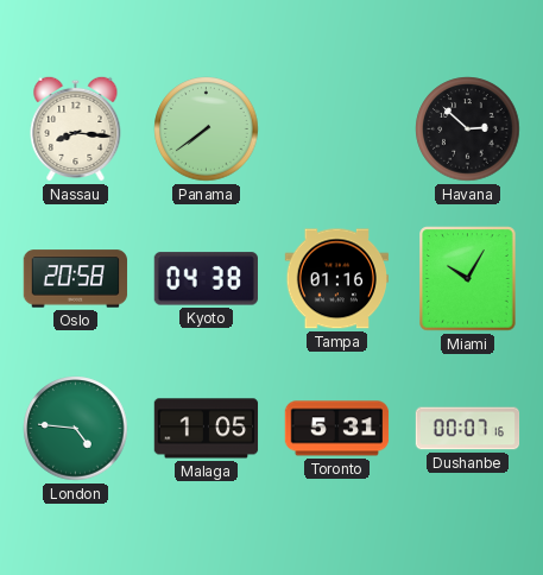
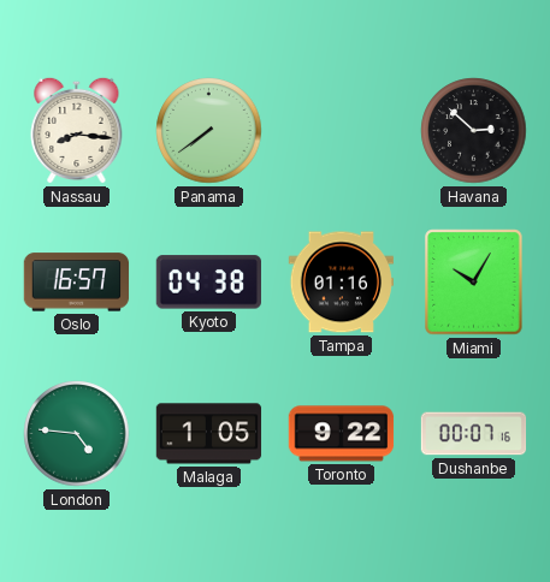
Oslo: 20:58 -> 16:57
Toronto: 5:31 -> 9:22
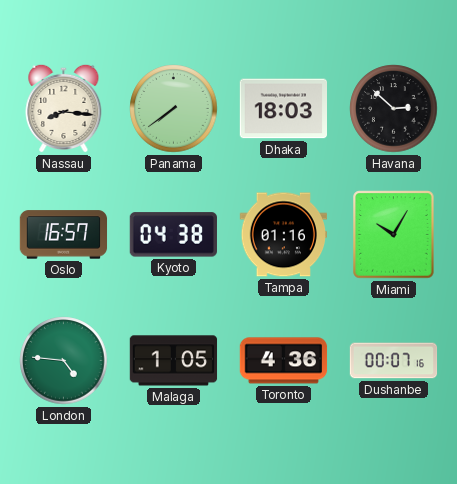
Dhaka: none -> 18:03
Toronto: 9:22 -> 4:36
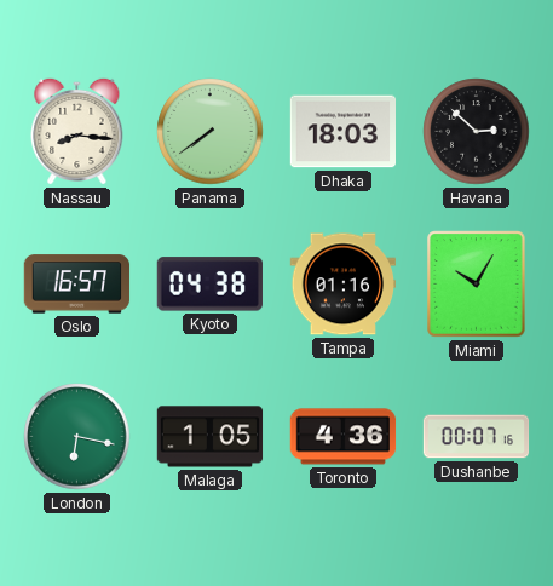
London: 4:46 -> 6:17
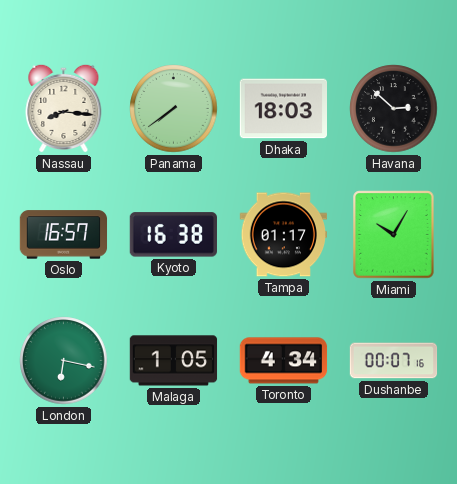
Kyoto: 04:38 -> 16:38
Tampa: 01:16 -> 01:17
Toronto: 4:36 -> 4:34
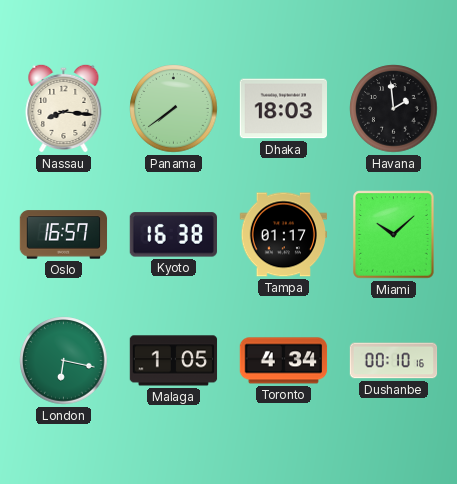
Havana: 2:52 -> 1:59
Miami: 10:05 -> 10:08
Dushanbe: 00:07 -> 00:10
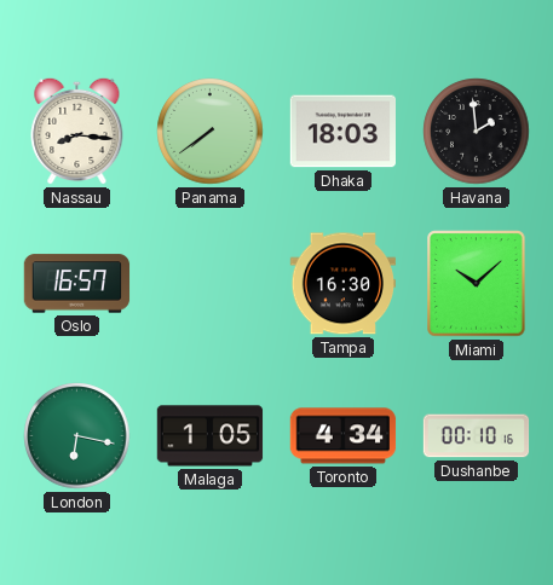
Kyoto: 16:38 -> none
Tampa: 01:17 -> 16:30
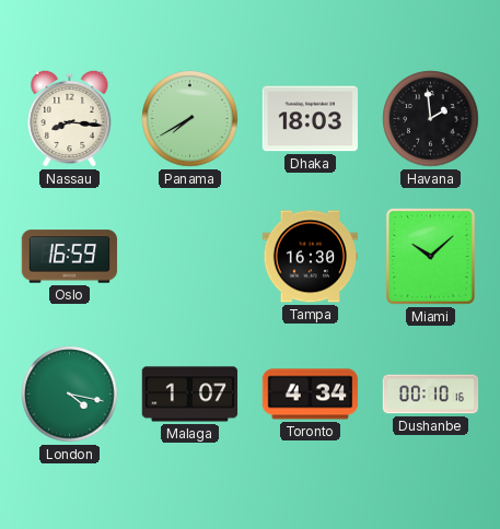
Panama: 7:39 -> 7:40
Oslo: 16:57 -> 16:59
London: 6:17 -> 4:17
Malaga: 1:05 -> 1:07
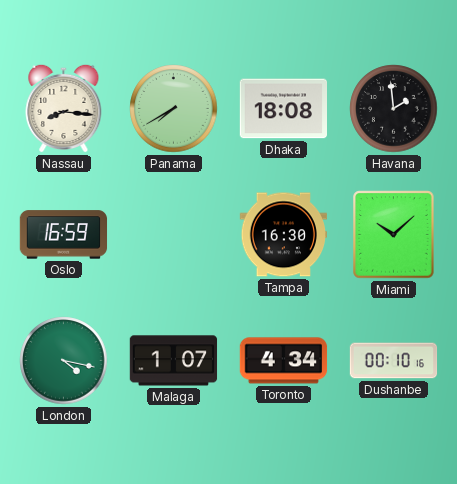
Dhaka: 18:03 -> 18:08
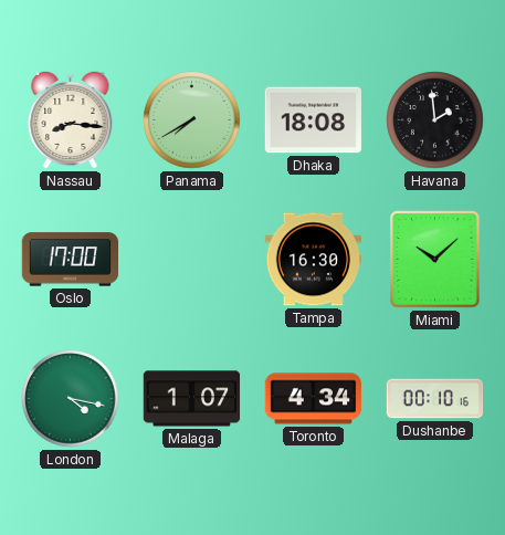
Oslo: 16:59 -> 17:00
